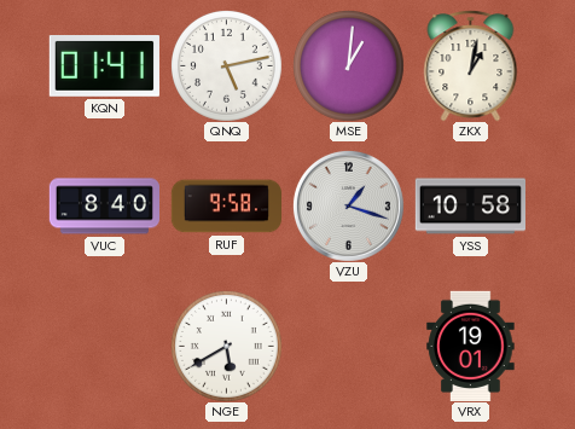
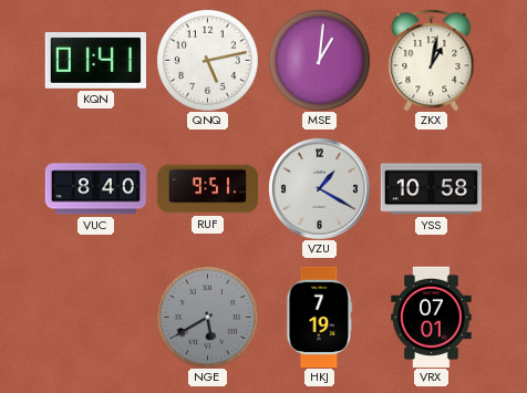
RUF: 9:58 -> 9:51
VZU: 1:18 -> 1:20
NGE dial: white -> grey
HKJ: none -> 7:19
VRX: 19:01 -> 07:01
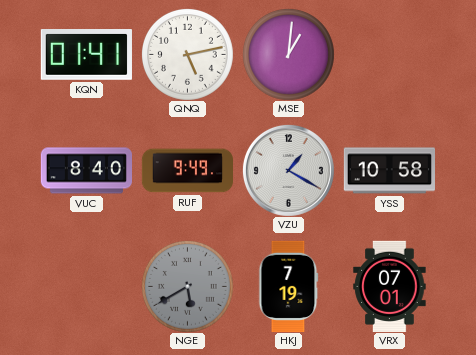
ZKX: 1:02 -> none
RUF: 9:51 -> 9:49
